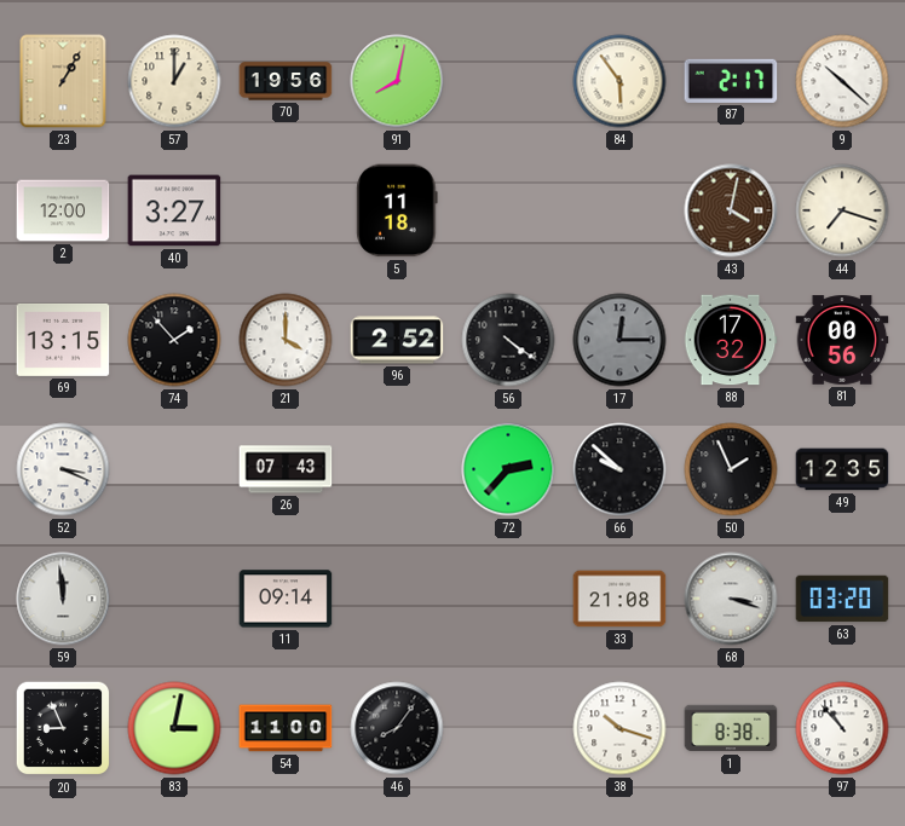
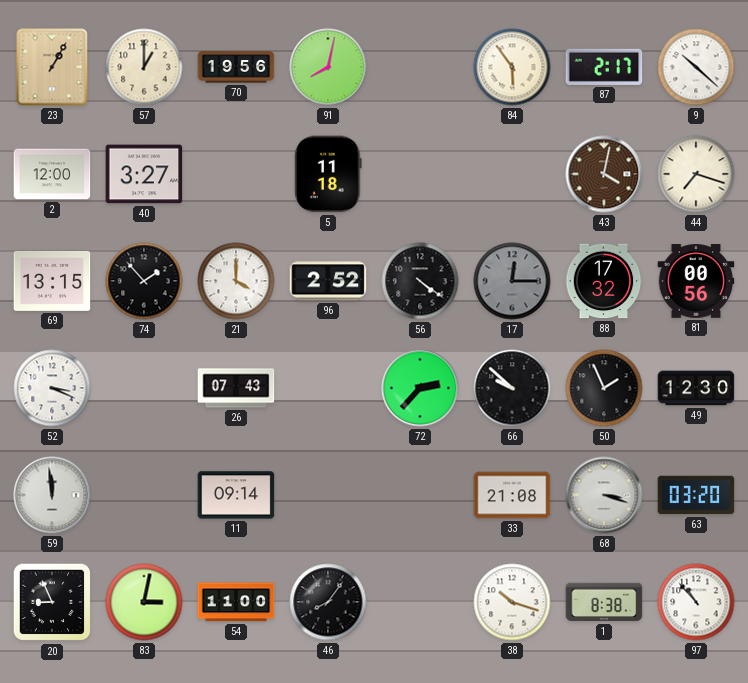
49: 12:35 -> 12:30
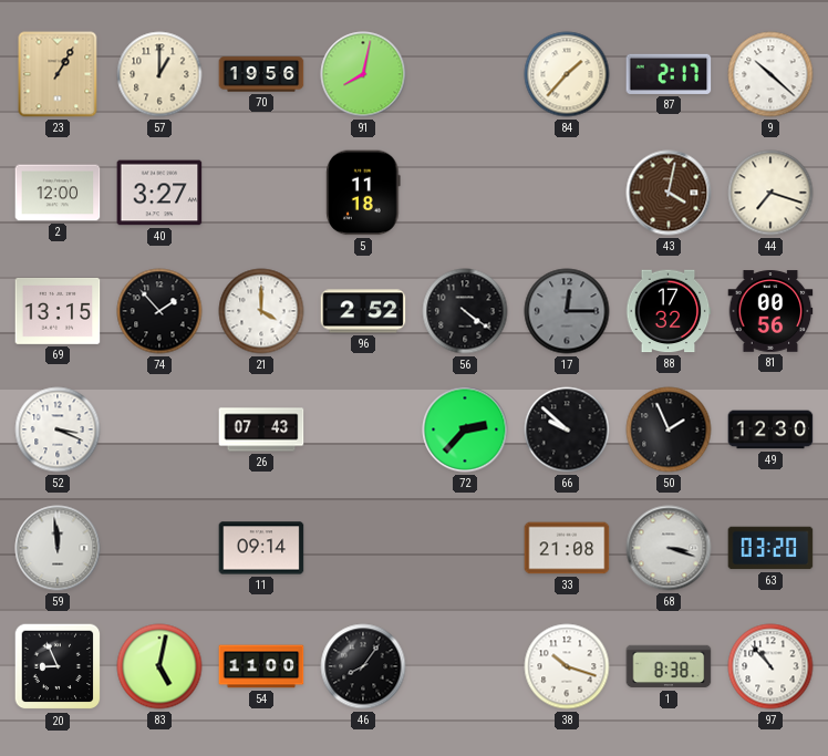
84: 5:54 -> 1:37
83: 3:02 -> 5:02
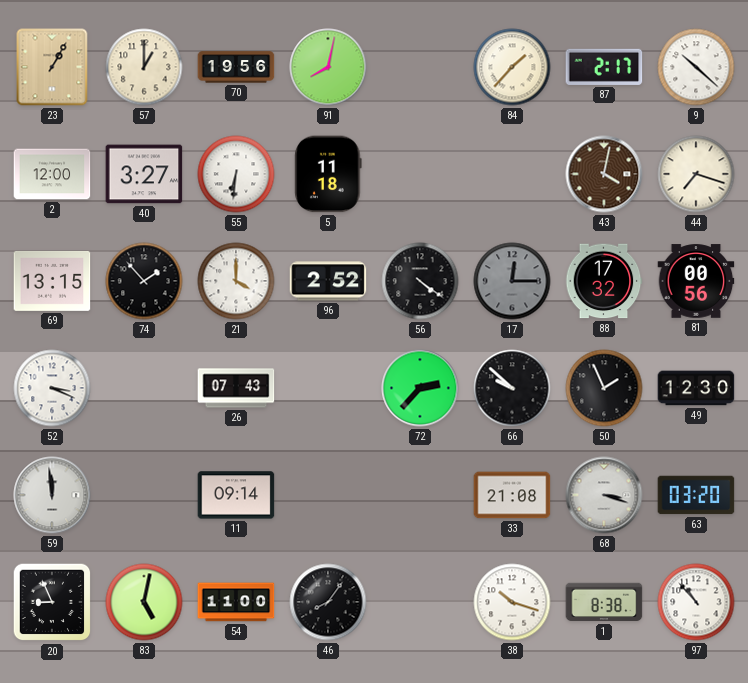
55: none -> 6:31
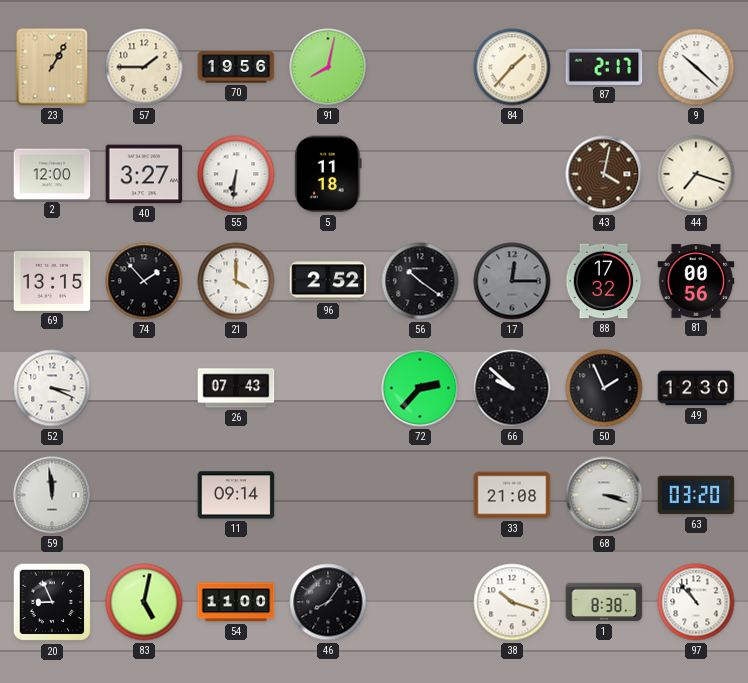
57: 1:00 -> 1:45
56: 4:21 -> 10:21
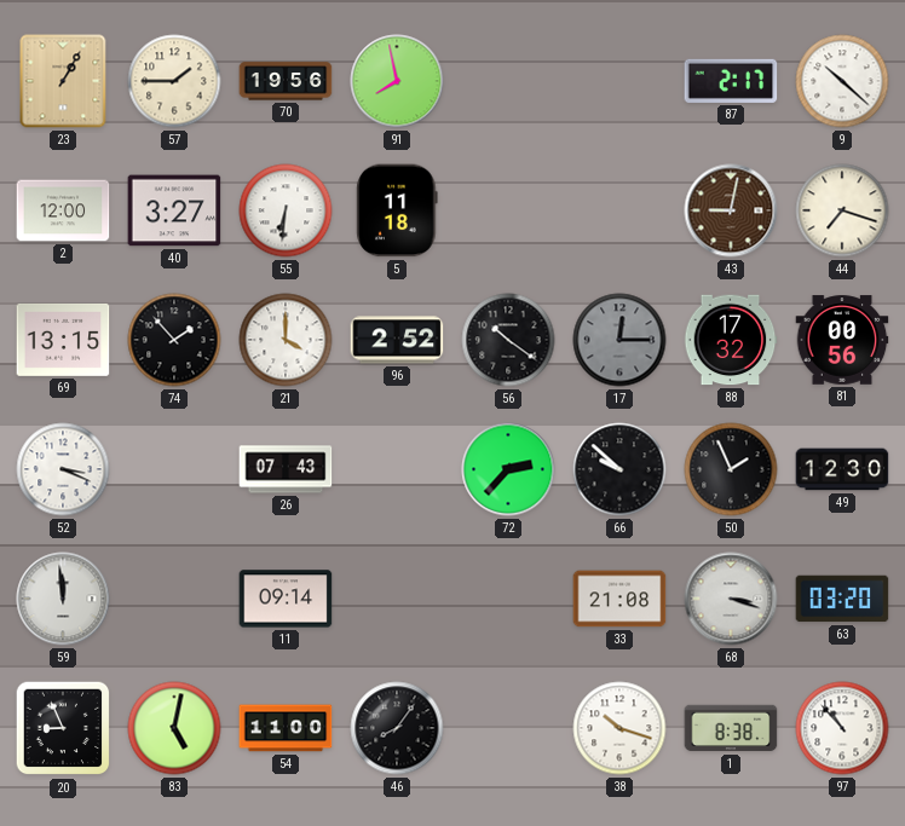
91: 8:02 -> 7:58
84: 1:37 -> none
43: 4:02 -> 9:02
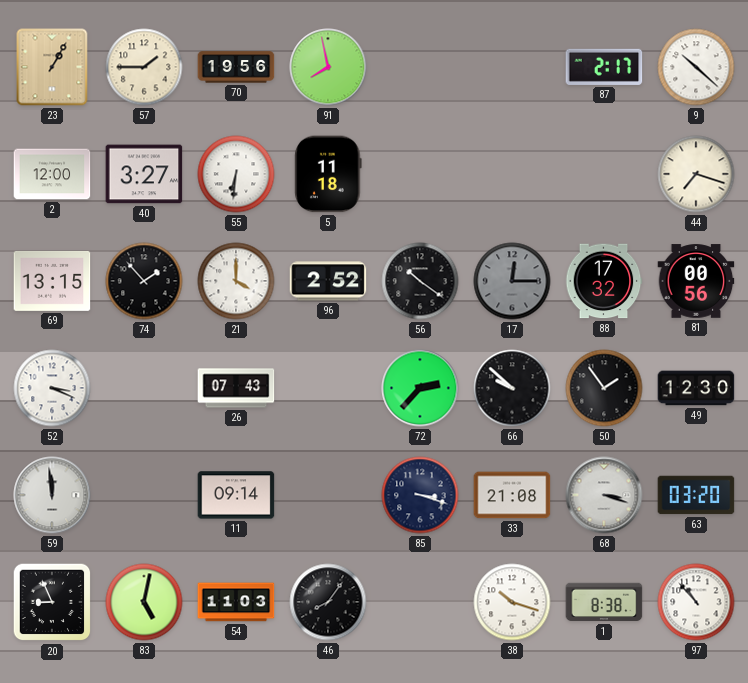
43: 9:02 -> none
50: 1:56 -> 1:54
85: none -> 3:18
54: 11:00 -> 11:03
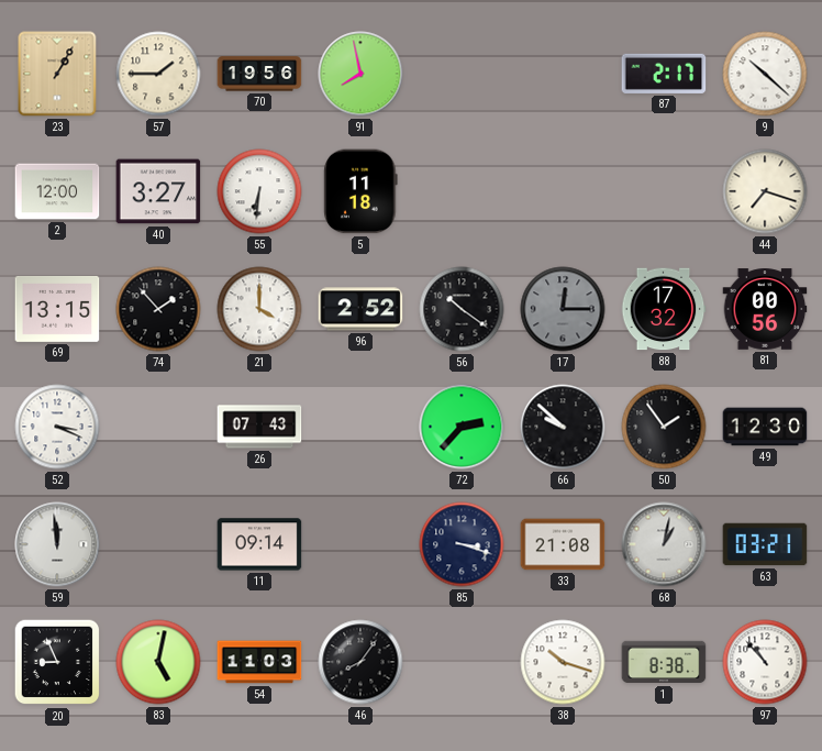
68: 3:18 -> 1:02
63: 03:20 -> 03:21
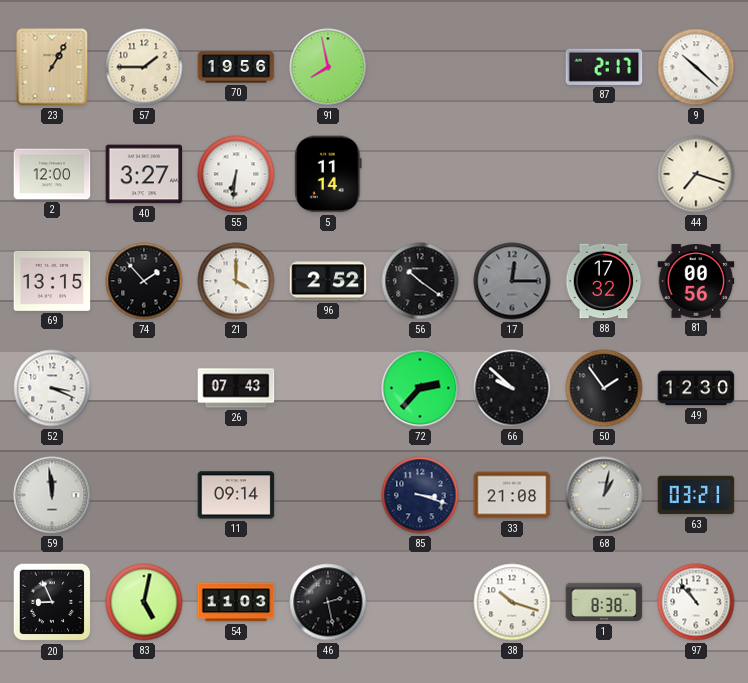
5: 11:18 -> 11:14
46: 8:06 -> 2:28
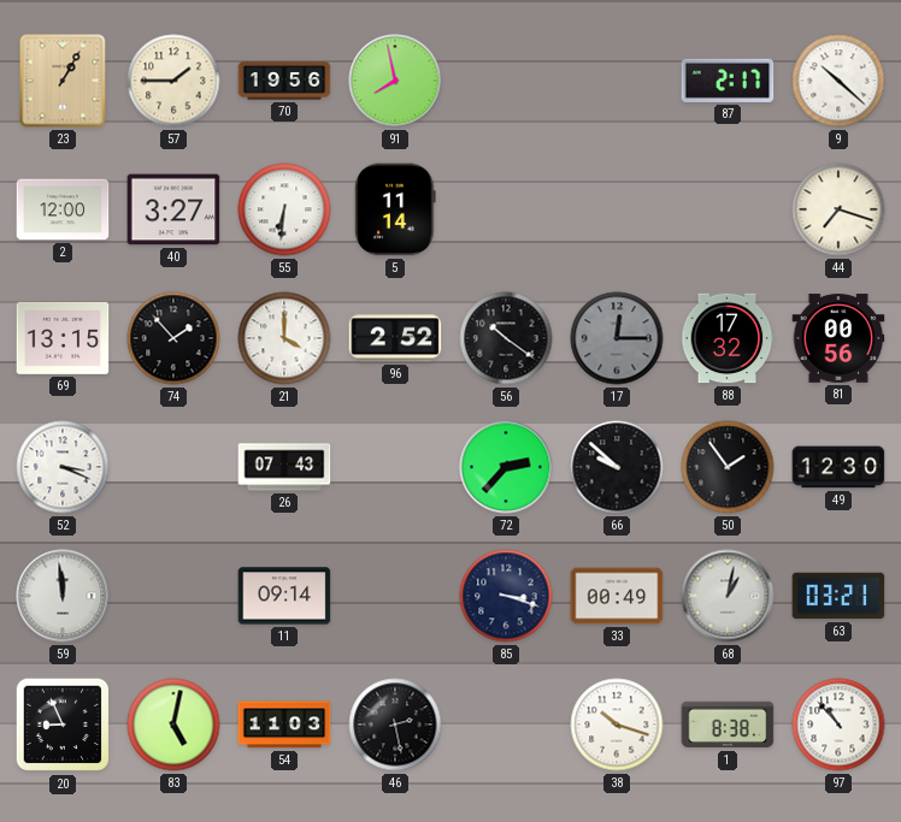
33: 21:08 -> 00:49
